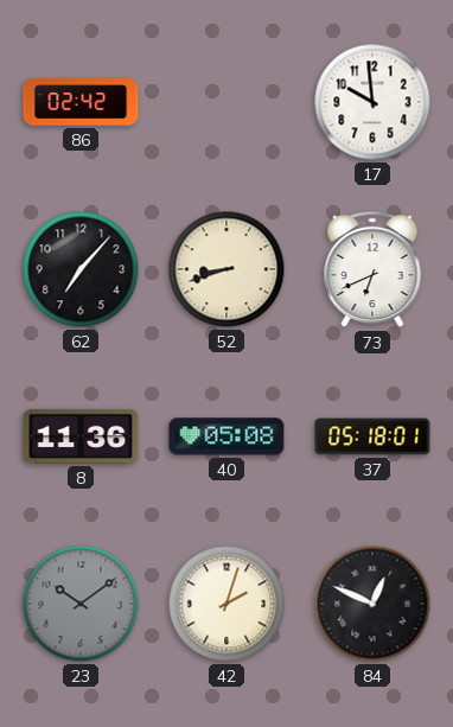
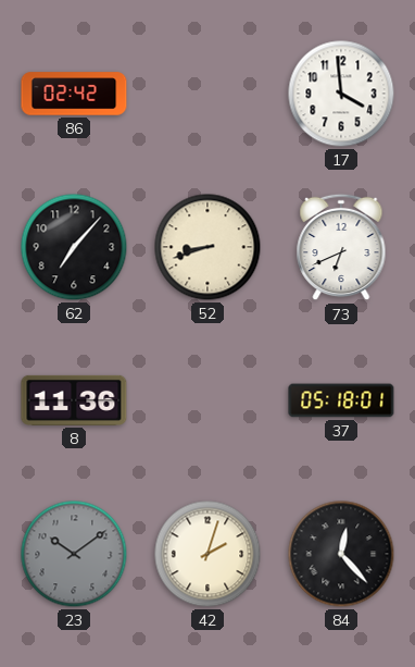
17: 9:59 -> 3:59
40: 05:08 -> none
84: 12:49 -> 12:23
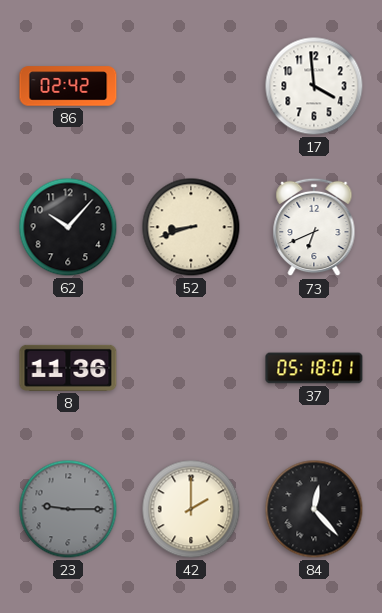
62: 7:07 -> 10:07
23: 10:09 -> 9:15
42: 2:03 -> 2:00
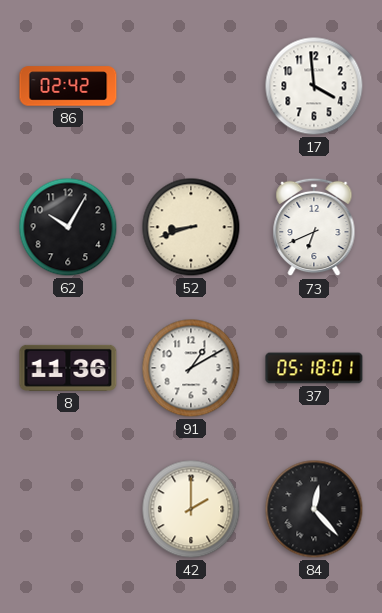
62: 10:07 -> 10:05
91: none -> 1:10
23: 9:15 -> none
